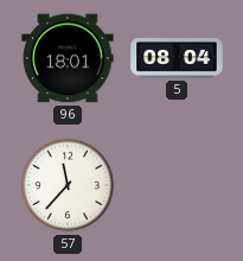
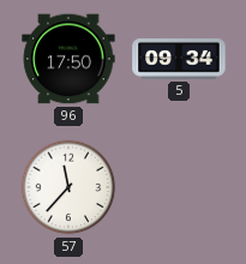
96: 18:01 -> 17:50
5: 08:04 -> 09:34
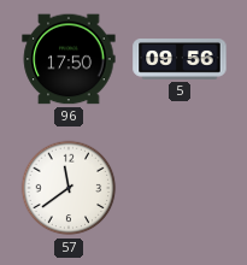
5: 09:34 -> 09:56
57: 11:37 -> 11:39
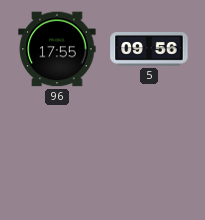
96: 17:50 -> 17:55
57: 11:39 -> none
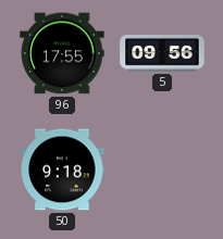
50: none -> 9:18
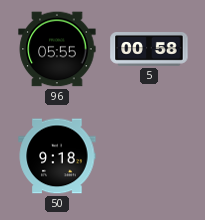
96: 17:55 -> 05:55
5: 09:56 -> 00:58
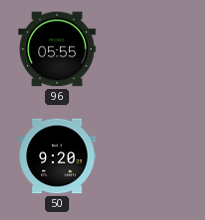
5: 00:58 -> none
50: 9:18 -> 9:20
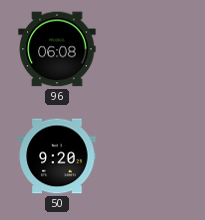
96: 05:55 -> 06:08
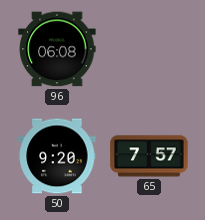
65: none -> 7:57
